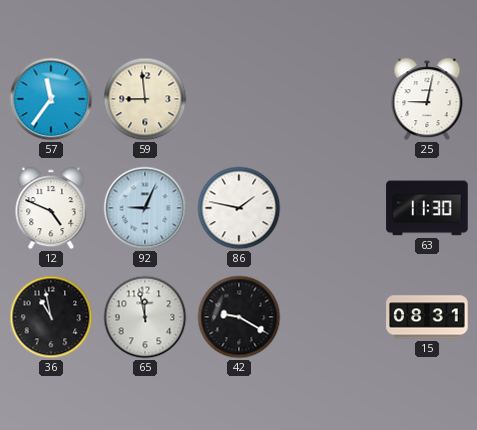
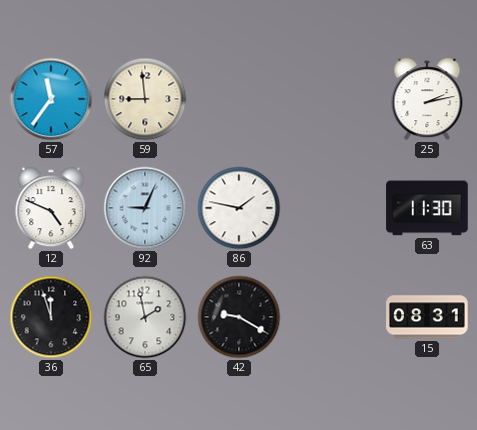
25: 9:02 -> 2:13
36: 10:58 -> 11:57
65: 11:58 -> 1:58
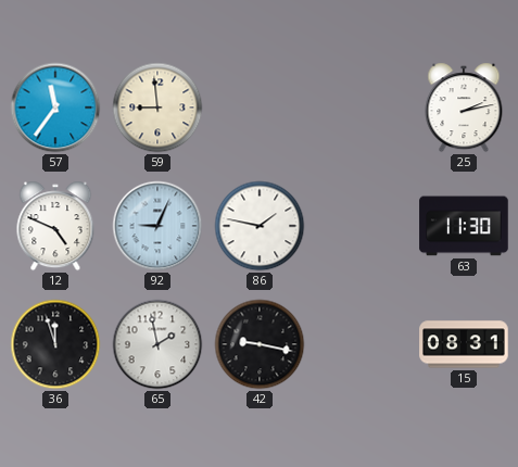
42: 9:20 -> 9:17
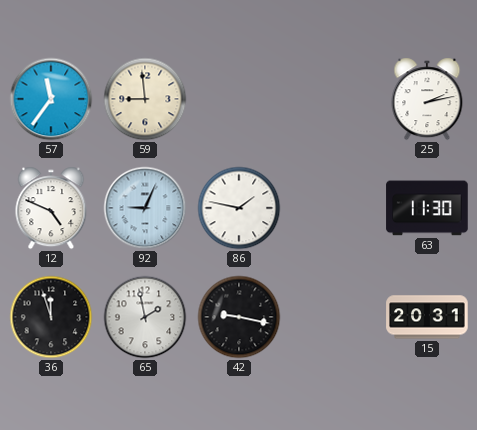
15: 08:31 -> 20:31
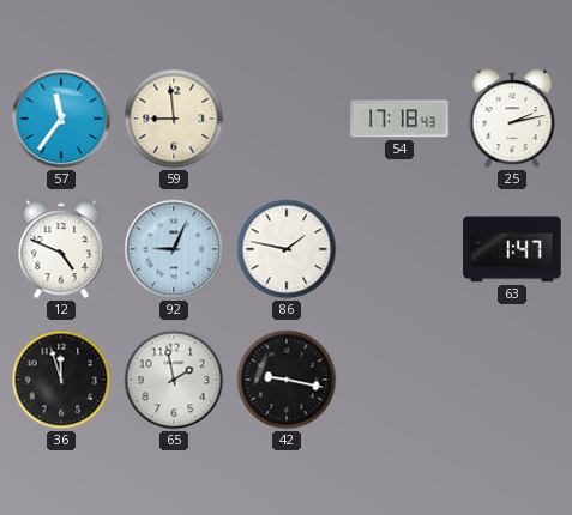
54: none -> 17:18
63: 11:30 -> 1:47
15: 20:31 -> none
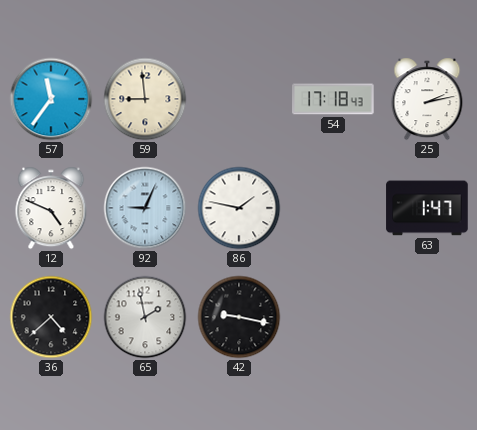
36: 11:57 -> 4:38
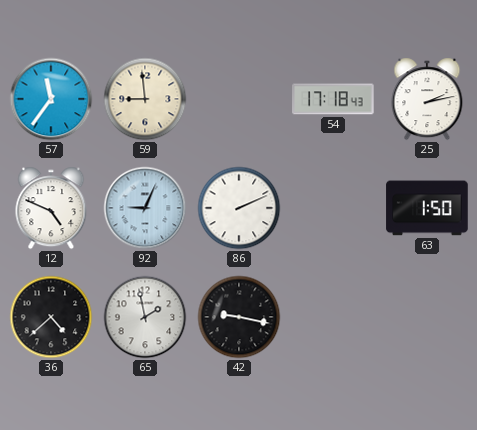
86: 1:47 -> 2:11
63: 1:47 -> 1:50
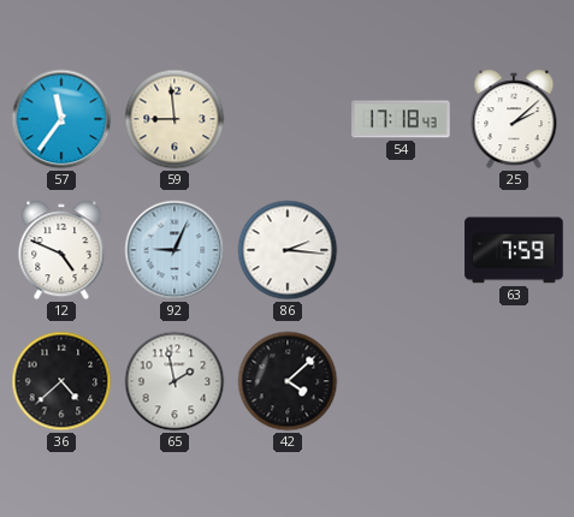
25: 2:13 -> 2:08
86: 2:11 -> 2:16
63: 1:50 -> 7:59
42: 9:17 -> 4:08
